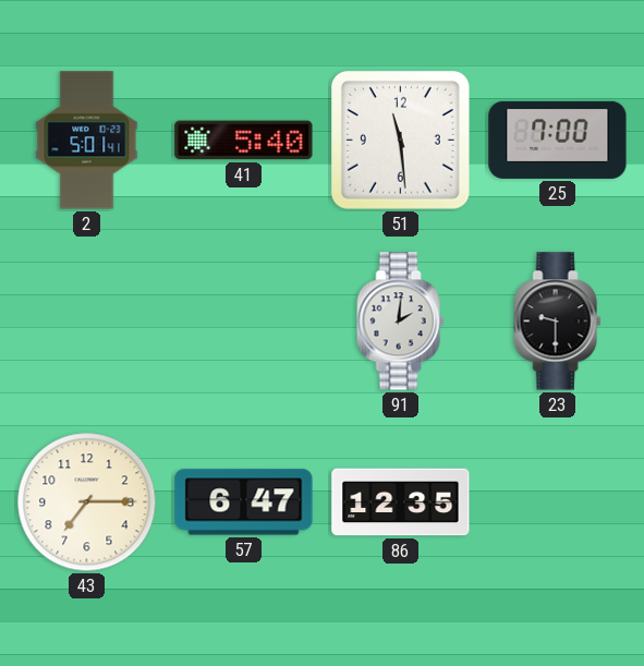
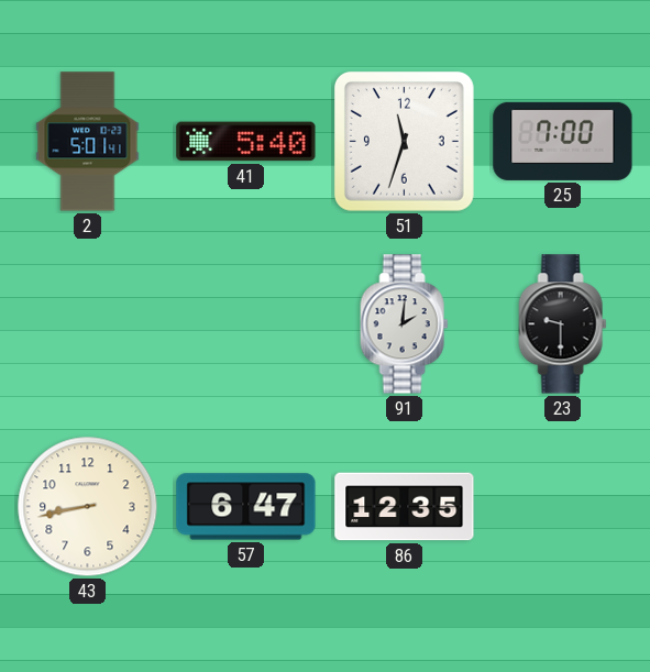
51: 11:29 -> 11:33
43: 7:15 -> 8:43
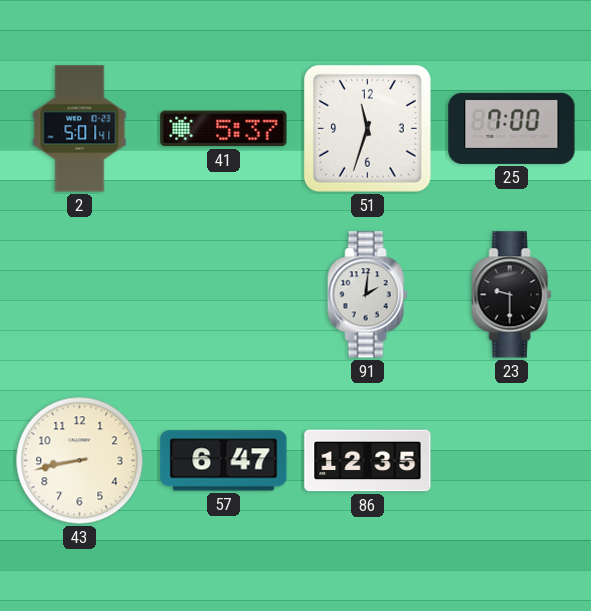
41: 5:40 -> 5:37
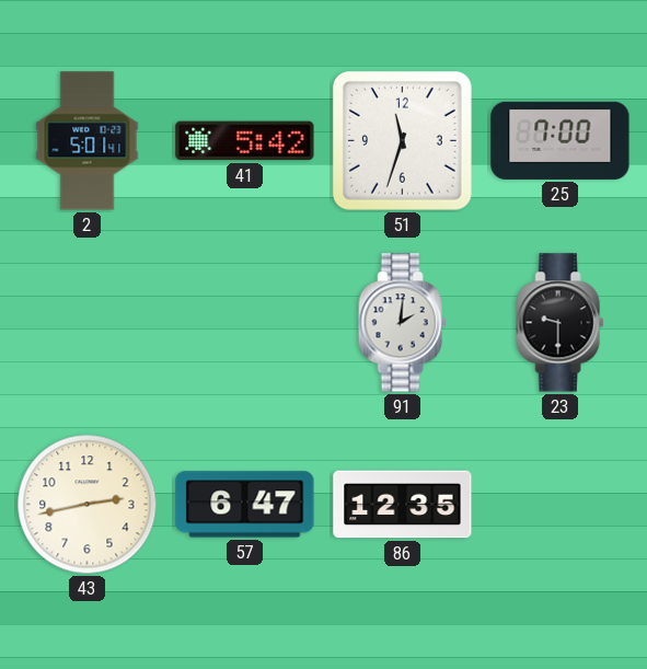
41: 5:37 -> 5:42
43: 8:43 -> 2:43
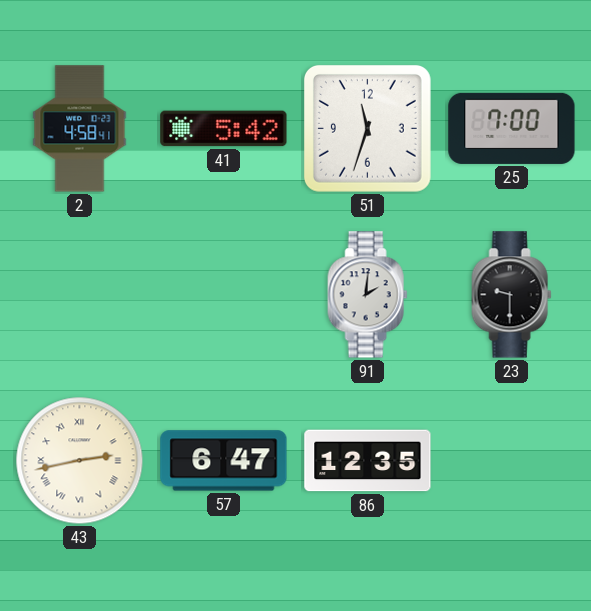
2: 5:01 -> 4:58
43 numerals: Arabic -> Roman
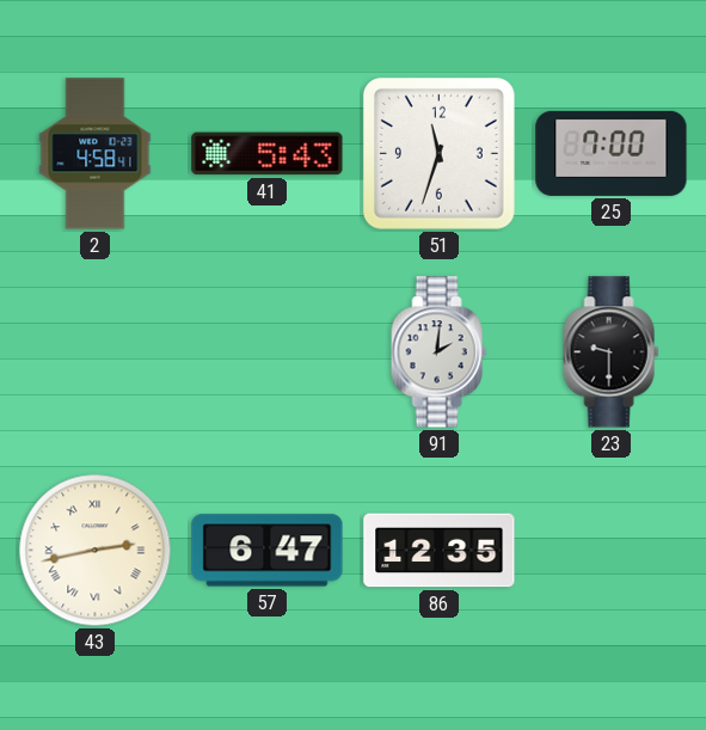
41: 5:42 -> 5:43
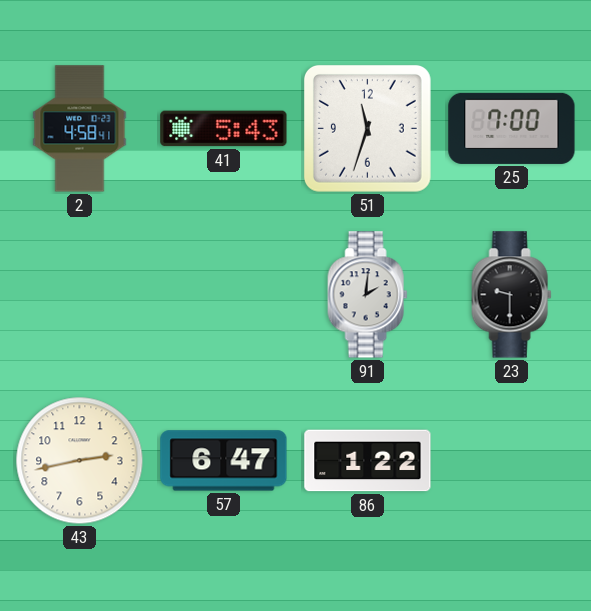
43 numerals: Roman -> Arabic
86: 12:35 -> 1:22
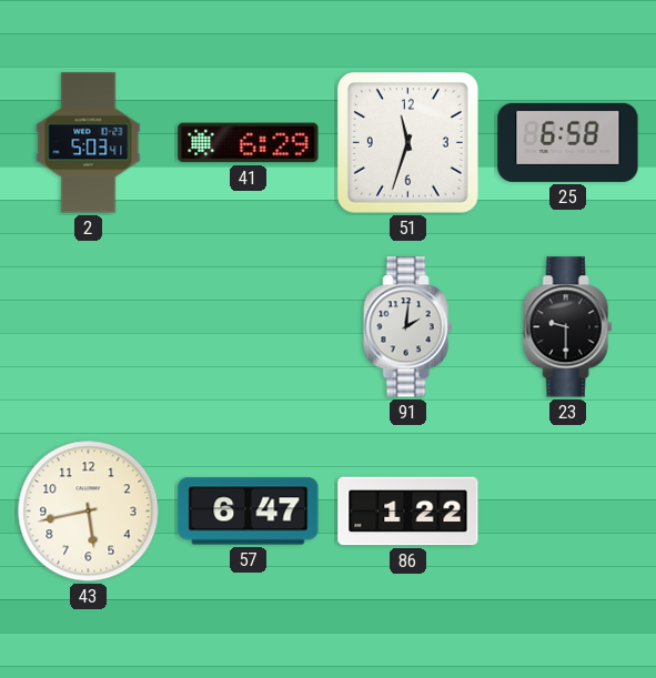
2: 4:58 -> 5:03
41: 5:43 -> 6:29
25: 7:00 -> 6:58
43: 2:43 -> 5:43
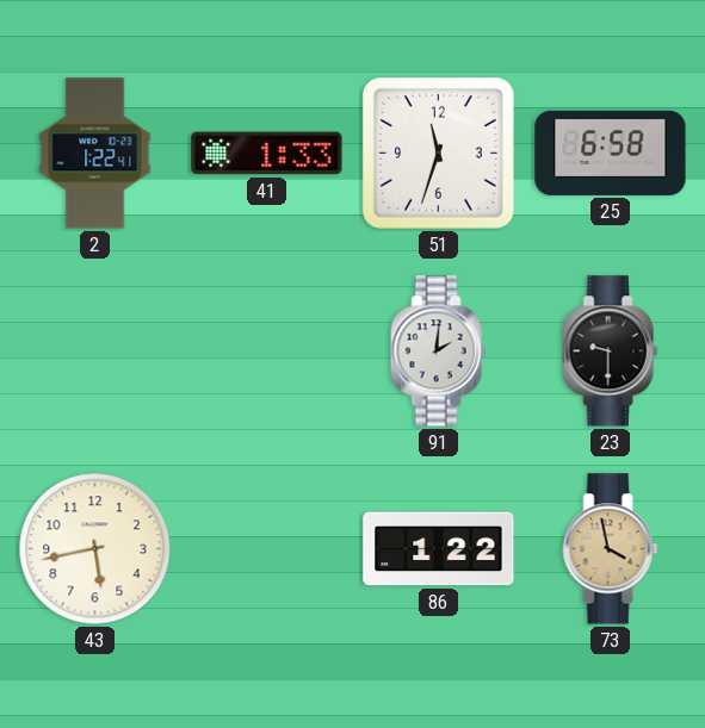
2: 5:03 -> 1:22
41: 6:29 -> 1:33
57: 6:47 -> none
73: none -> 3:58
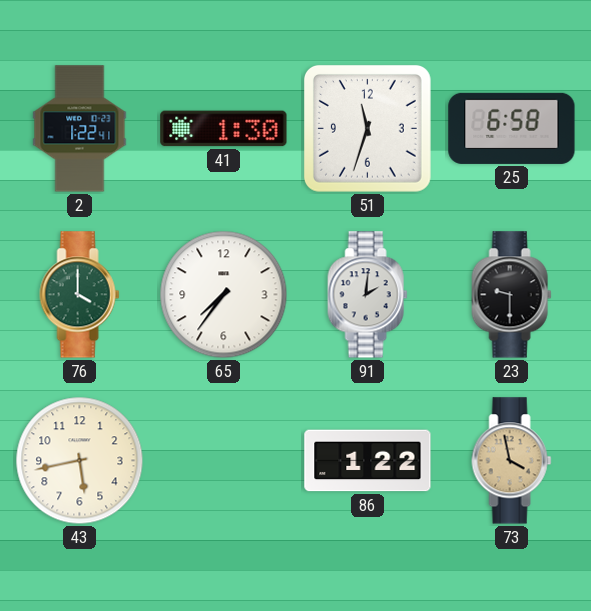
41: 1:33 -> 1:30
76: none -> 4:00
65: none -> 7:36
